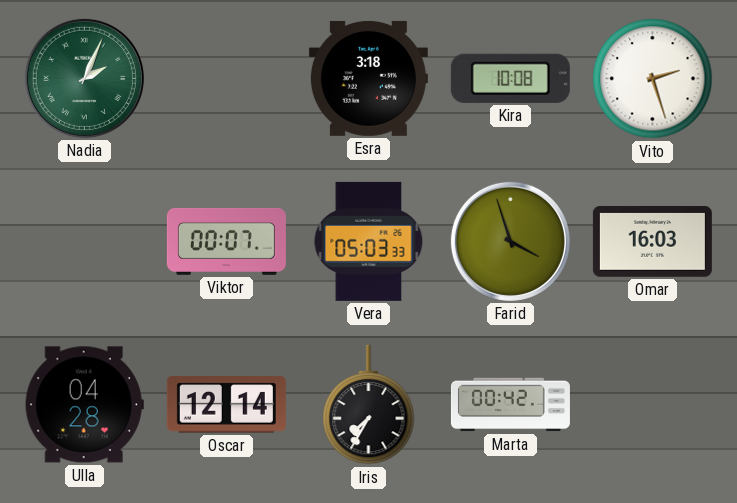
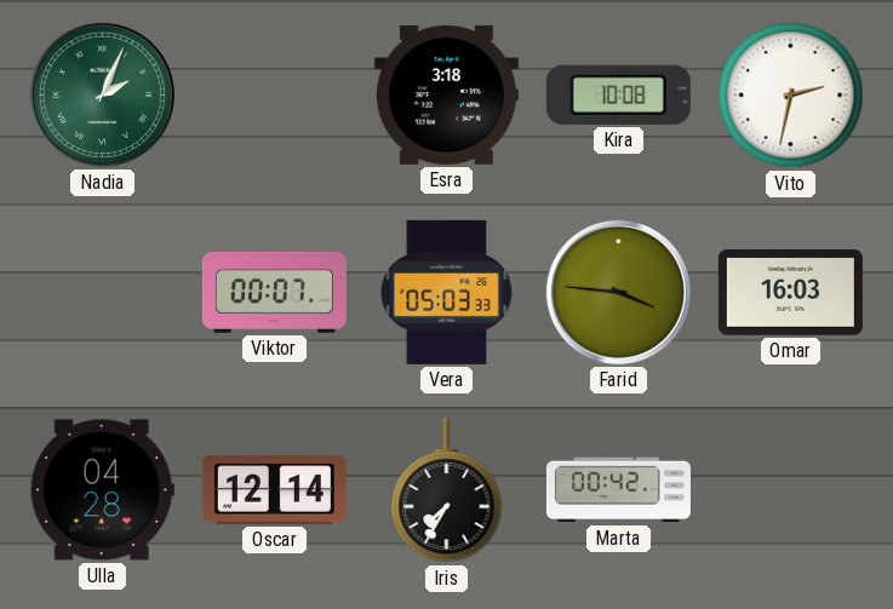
Vito: 2:27 -> 2:32
Farid: 3:57 -> 3:46
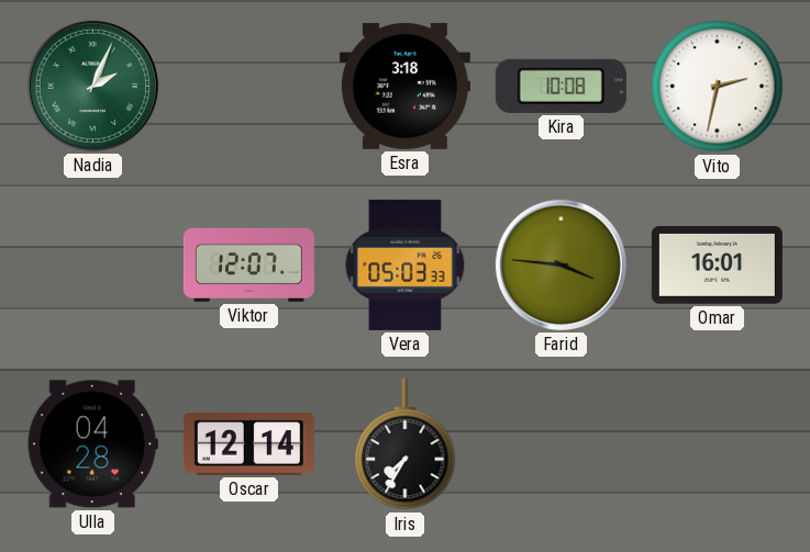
Viktor: 00:07 -> 12:07
Omar: 16:03 -> 16:01
Marta: 00:42 -> none
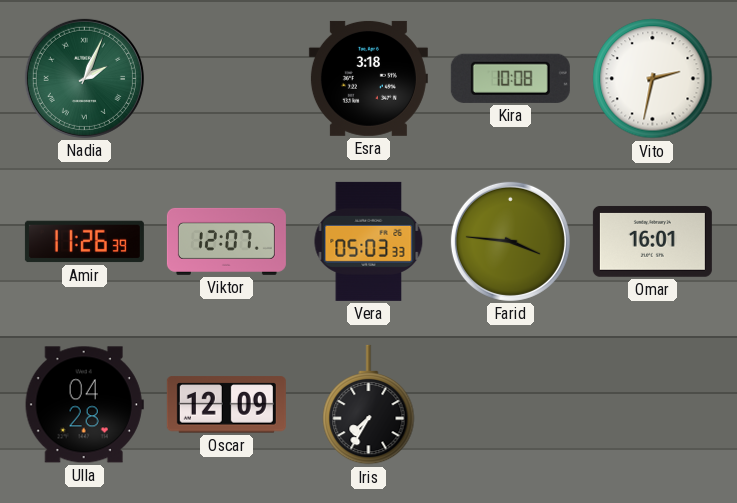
Amir: none -> 11:26
Oscar: 12:14 -> 12:09
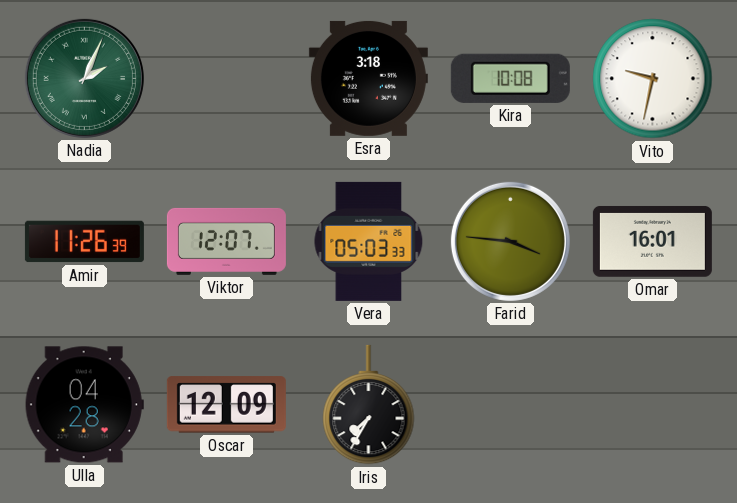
Vito: 2:32 -> 9:32
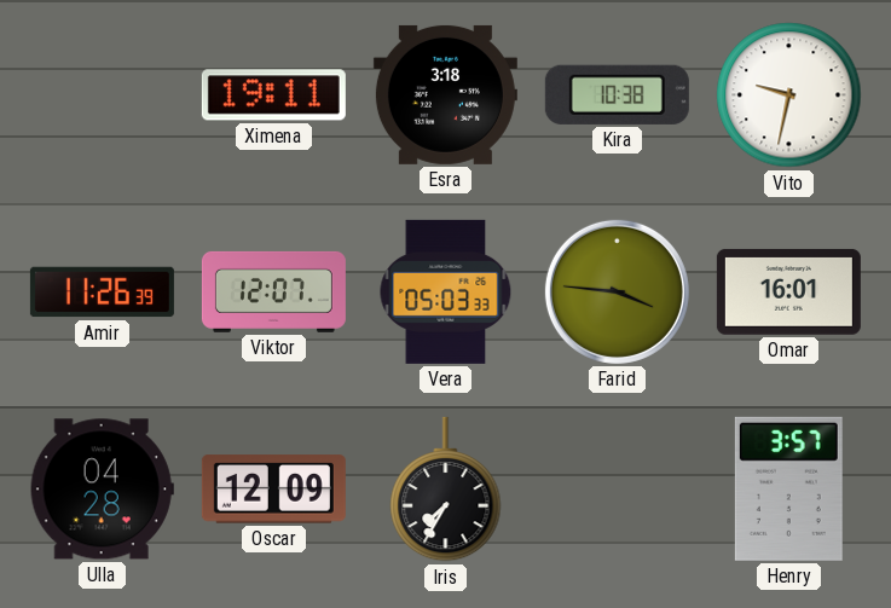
Nadia: 2:04 -> none
Ximena: none -> 19:11
Kira: 10:08 -> 10:38
Henry: none -> 3:57
